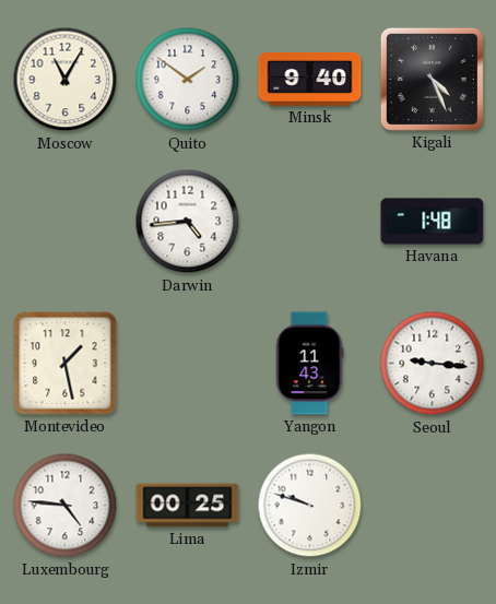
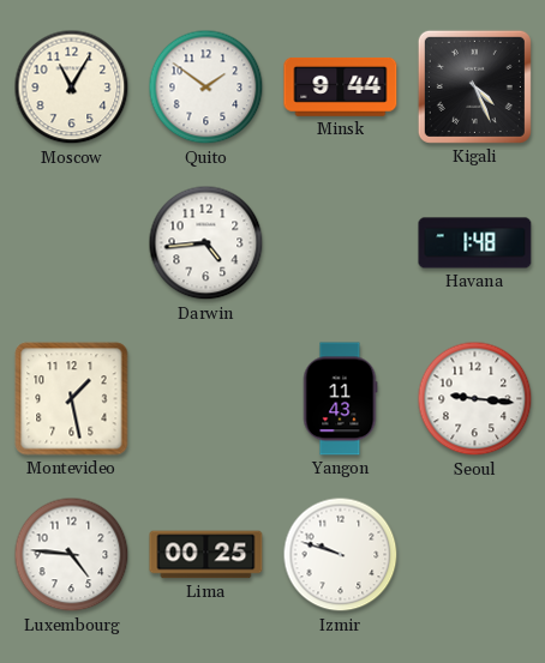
Minsk: 9:40 -> 9:44
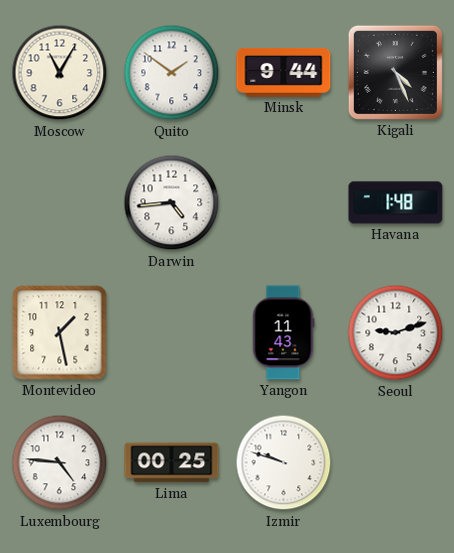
Seoul: 9:16 -> 9:12
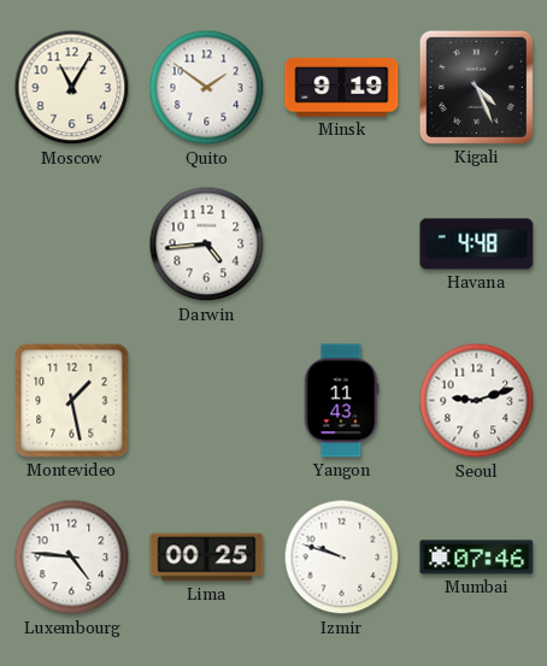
Minsk: 9:44 -> 9:19
Havana: 1:48 -> 4:48
Mumbai: none -> 07:46
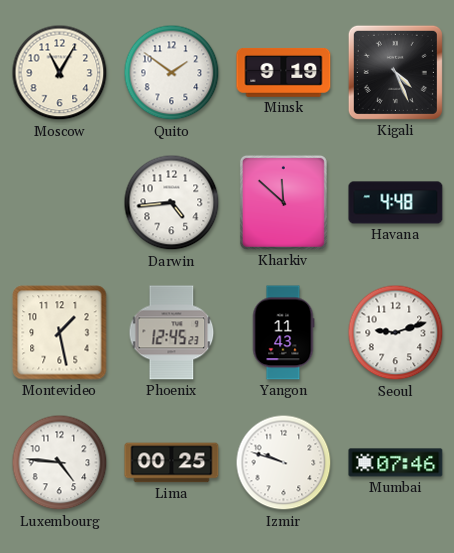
Kharkiv: none -> 11:52
Phoenix: none -> 12:45
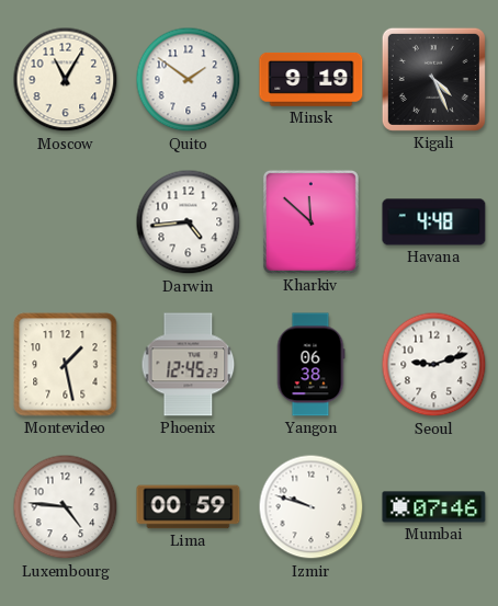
Yangon: 11:43 -> 06:38
Lima: 00:25 -> 00:59
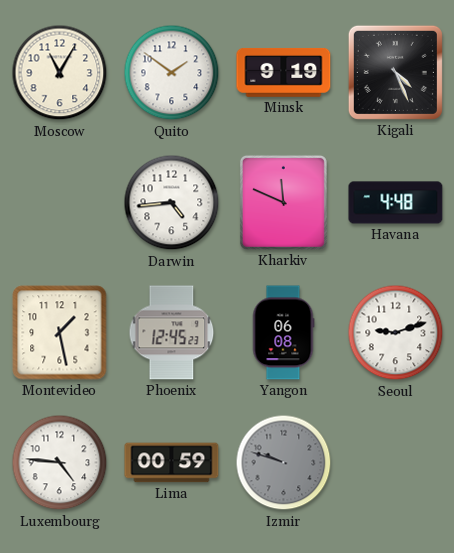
Kharkiv: 11:52 -> 11:49
Yangon: 06:38 -> 06:08
Izmir dial: white -> grey
Mumbai: 07:46 -> none
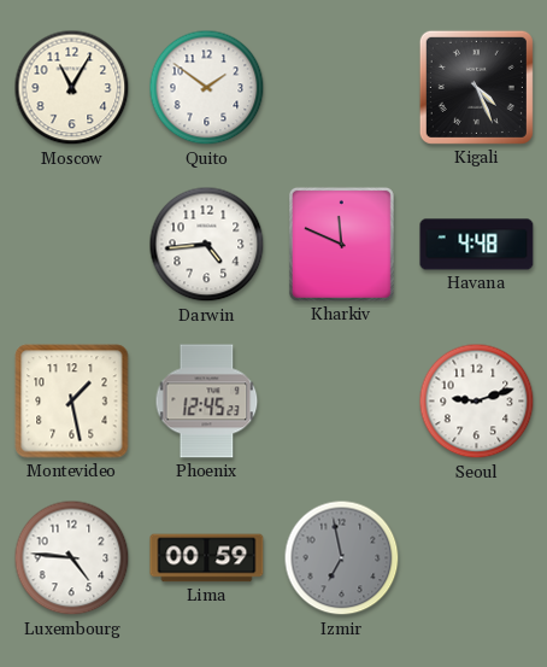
Minsk: 9:19 -> none
Yangon: 06:08 -> none
Izmir: 9:48 -> 6:58
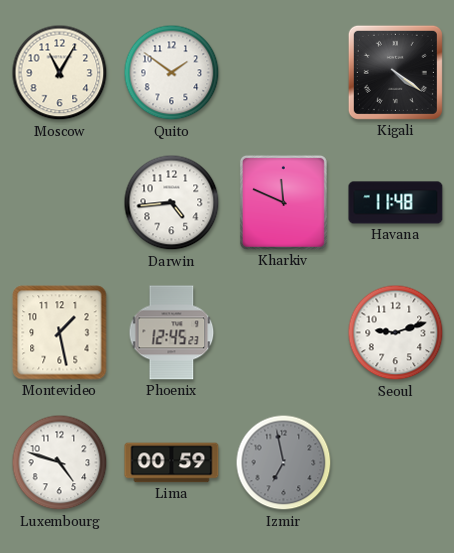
Kigali: 4:26 -> 4:21
Havana: 4:48 -> 11:48
Luxembourg: 4:46 -> 4:48
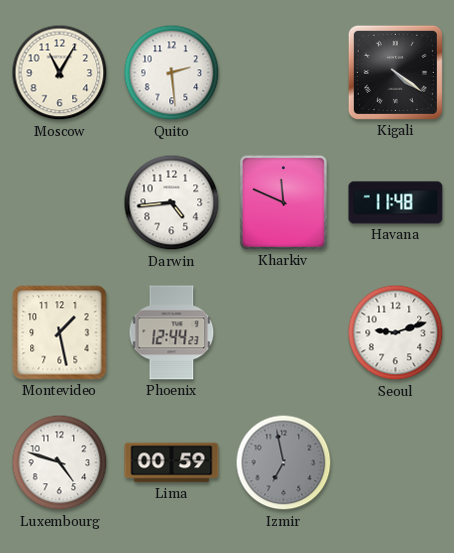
Quito: 1:51 -> 2:29
Phoenix: 12:45 -> 12:44
